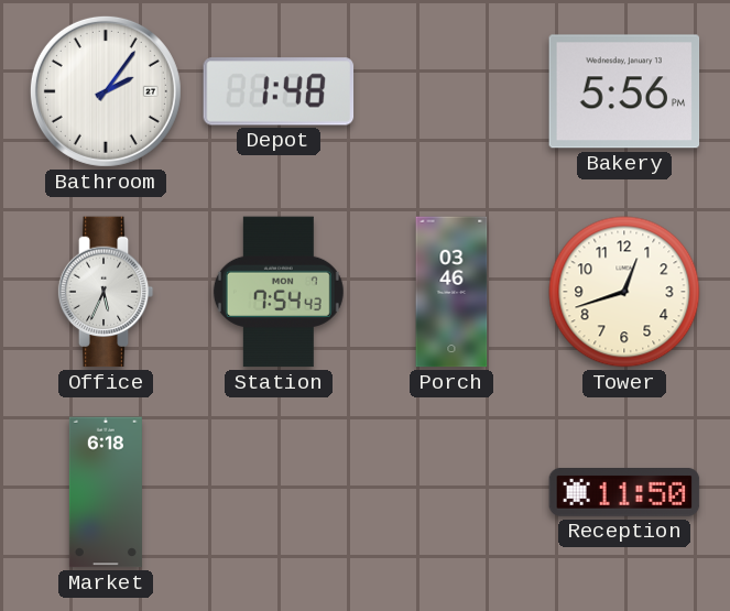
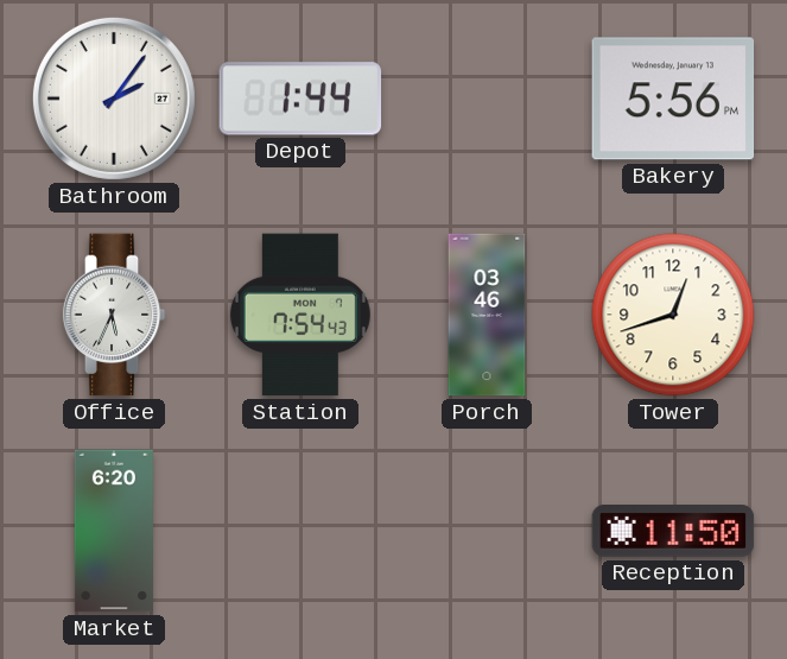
Depot: 1:48 -> 1:44
Market: 6:18 -> 6:20
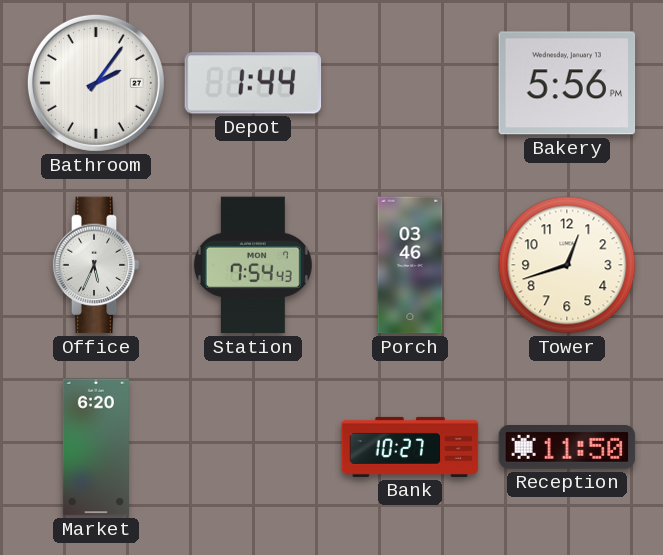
Bank: none -> 10:27
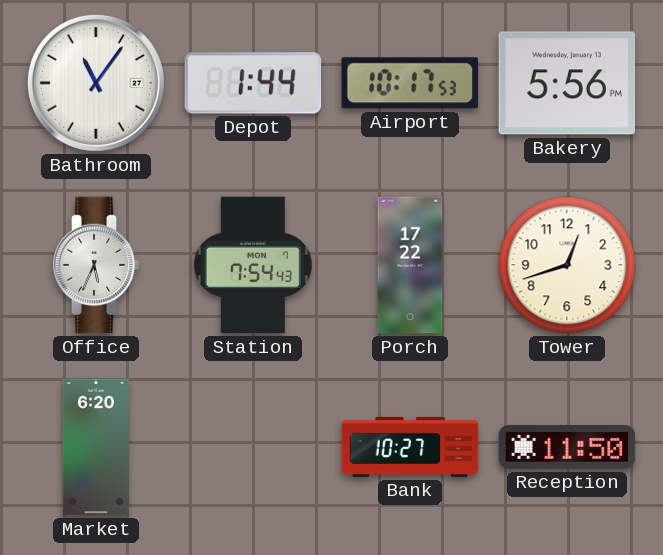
Bathroom: 2:06 -> 11:06
Airport: none -> 10:17
Porch: 03:46 -> 17:22
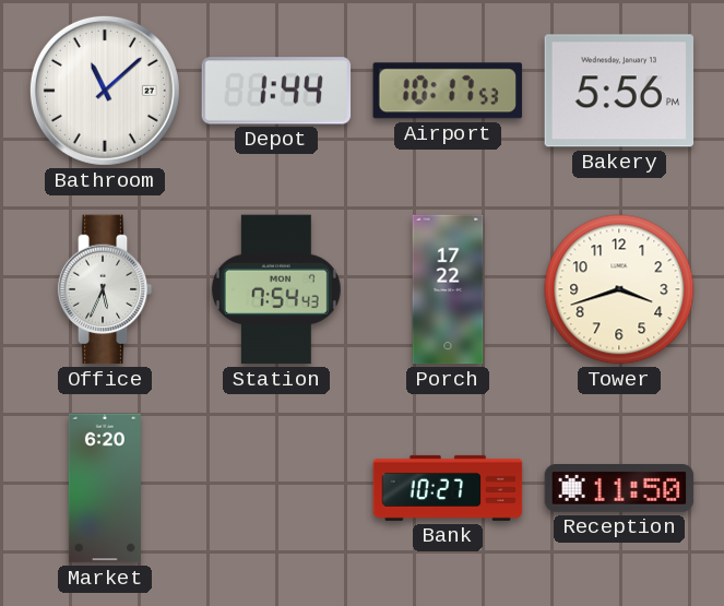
Bathroom: 11:06 -> 11:08
Tower: 12:42 -> 3:42
